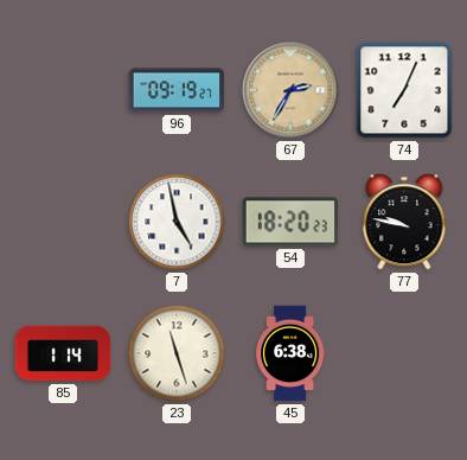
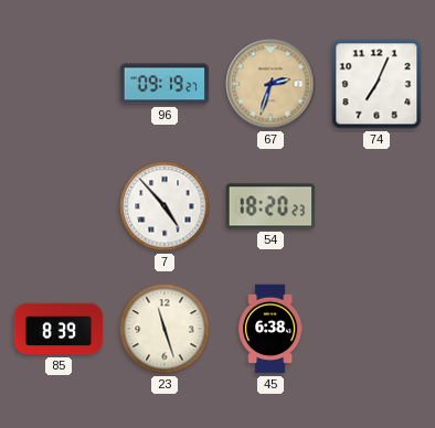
67: 2:35 -> 2:33
7: 4:58 -> 4:53
77: 9:47 -> none
85: 1:14 -> 8:39
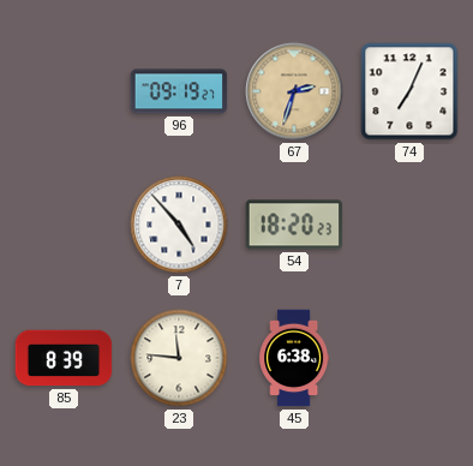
23: 11:27 -> 11:46
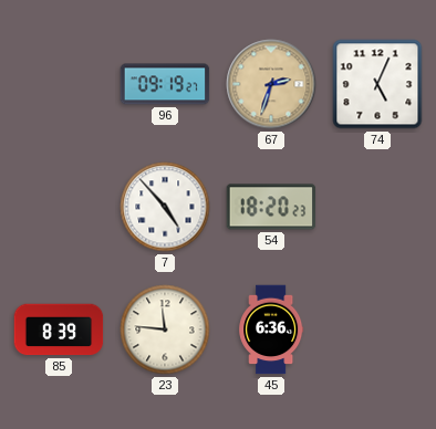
74: 7:04 -> 5:04
45: 6:38 -> 6:36
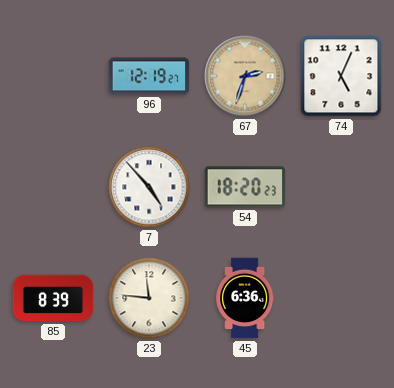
96: 09:19 -> 12:19
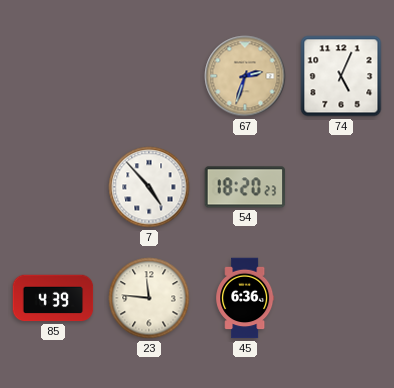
96: 12:19 -> none
85: 8:39 -> 4:39
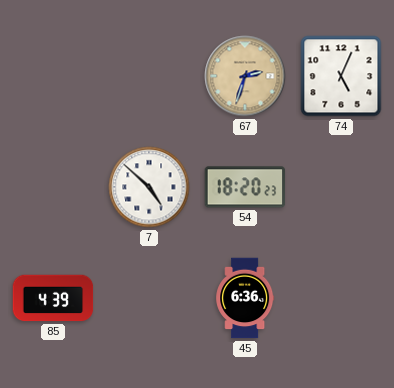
7: 4:53 -> 4:52
23: 11:46 -> none
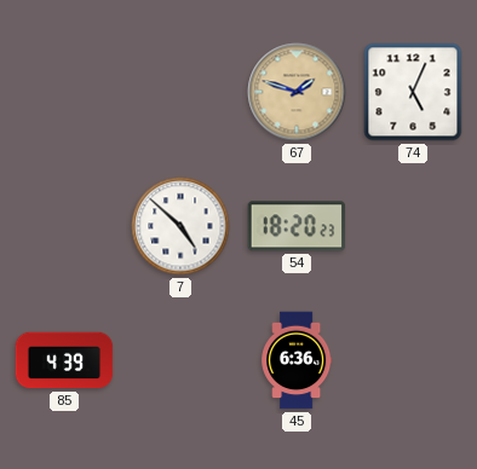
67: 2:33 -> 1:48
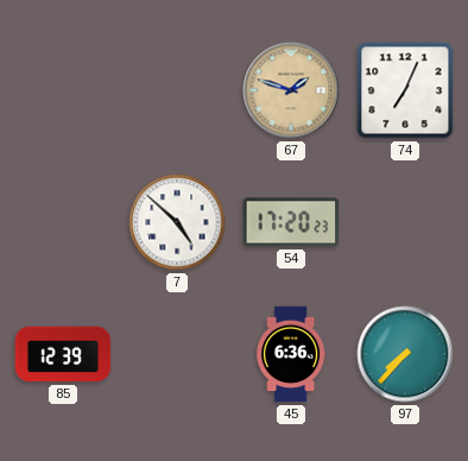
74: 5:04 -> 7:04
54: 18:20 -> 17:20
85: 4:39 -> 12:39
97: none -> 7:37
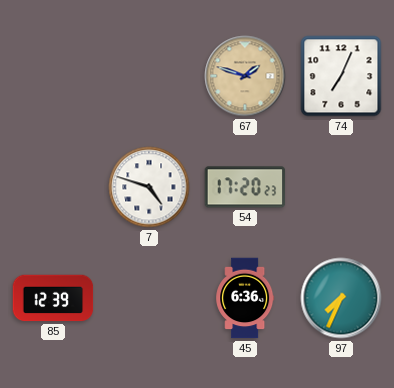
7: 4:52 -> 4:48
97: 7:37 -> 7:34
